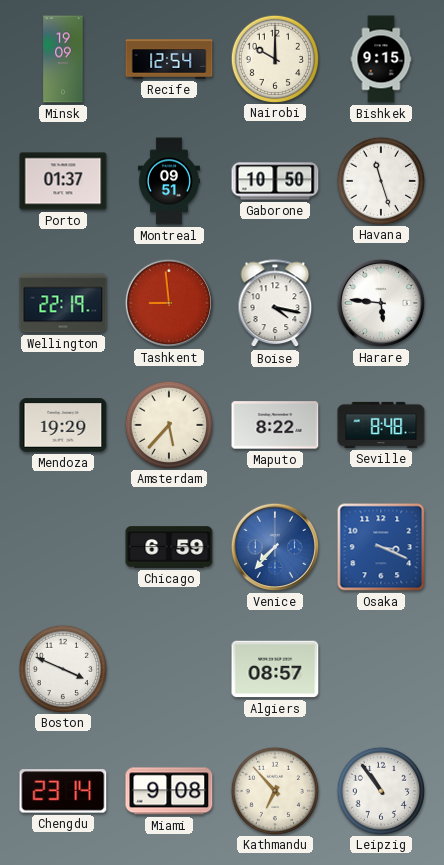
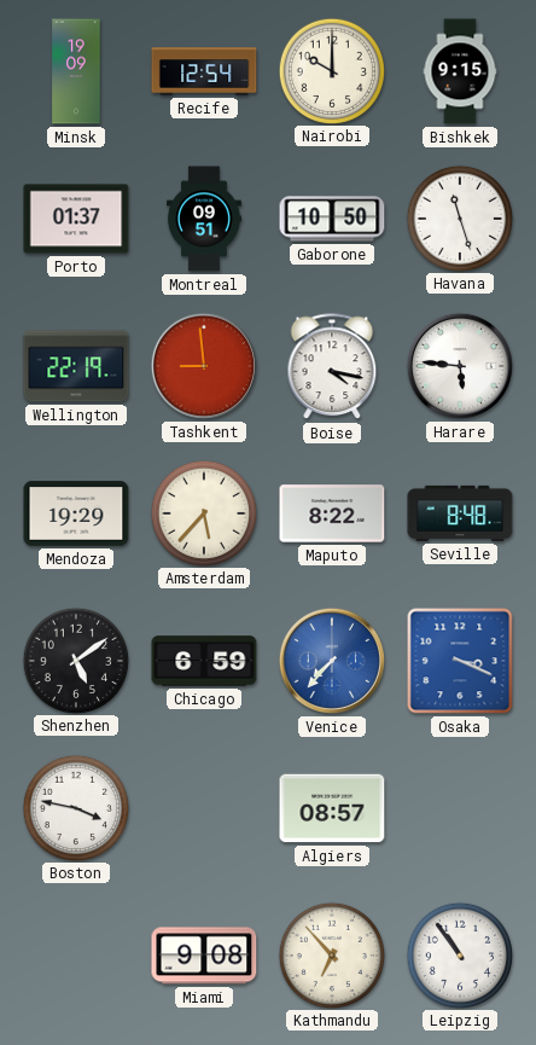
Shenzhen: none -> 5:09
Boston: 3:49 -> 3:47
Chengdu: 23:14 -> none
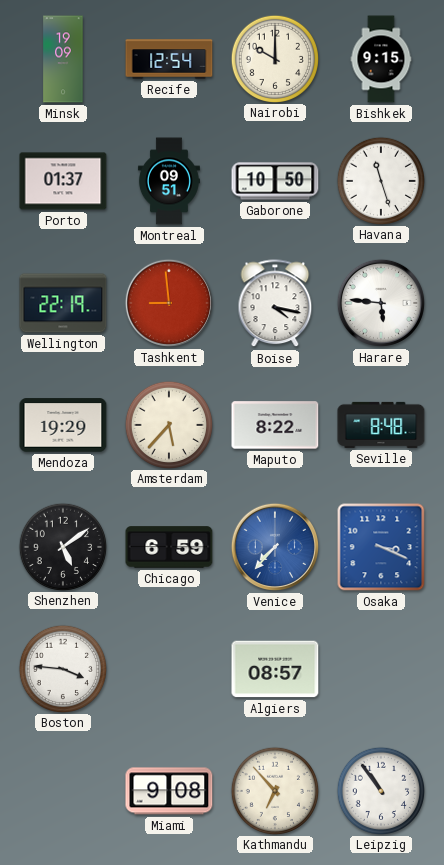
Boston: 3:47 -> 3:46
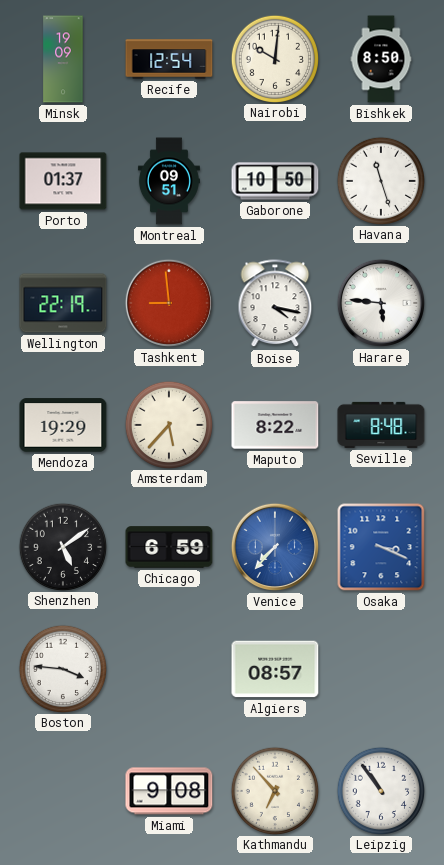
Nairobi: 10:00 -> 10:01
Bishkek: 9:15 -> 8:50
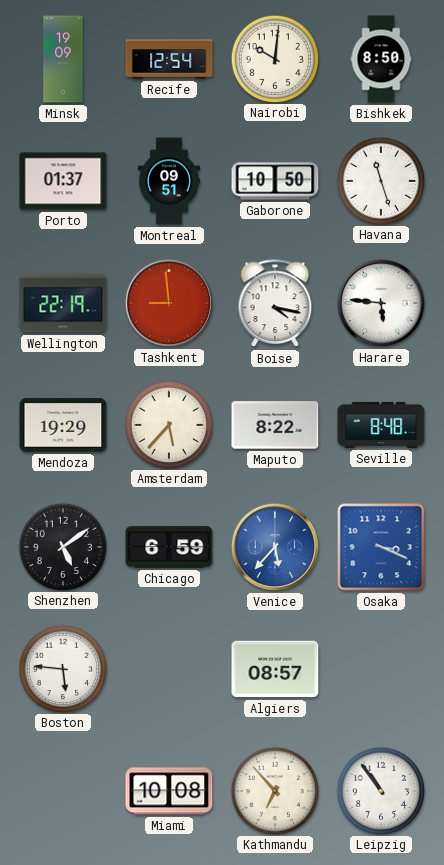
Venice: 7:37 -> 5:37
Boston: 3:46 -> 5:46
Miami: 9:08 -> 10:08
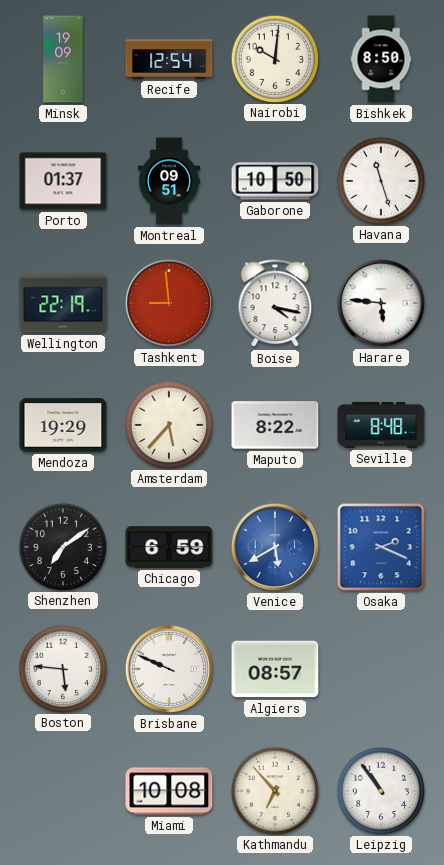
Shenzhen: 5:09 -> 7:09
Venice: 5:37 -> 5:40
Osaka: 3:19 -> 2:19
Brisbane: none -> 9:49
